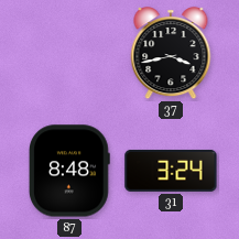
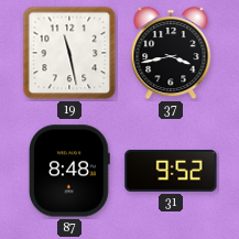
19: none -> 11:28
31: 3:24 -> 9:52
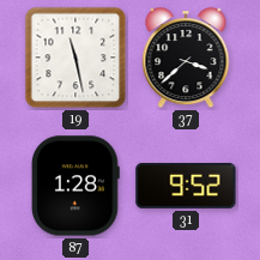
37: 3:43 -> 3:38
87: 8:48 -> 1:28
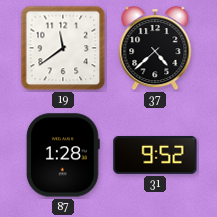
19: 11:28 -> 11:39
37: 3:38 -> 4:38
